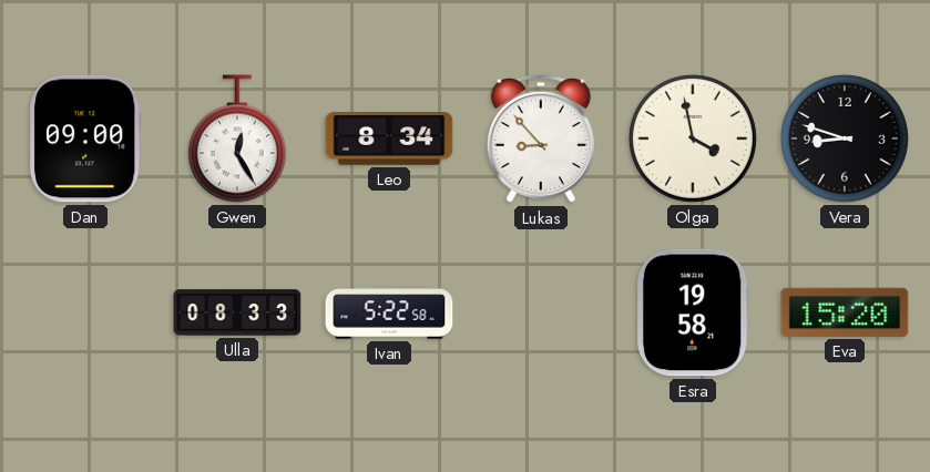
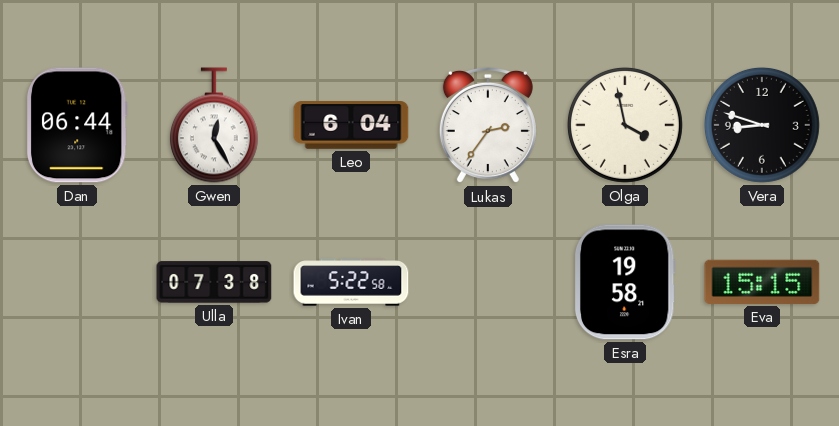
Dan: 09:00 -> 06:44
Leo: 8:34 -> 6:04
Lukas: 8:53 -> 2:36
Ulla: 08:33 -> 07:38
Eva: 15:20 -> 15:15
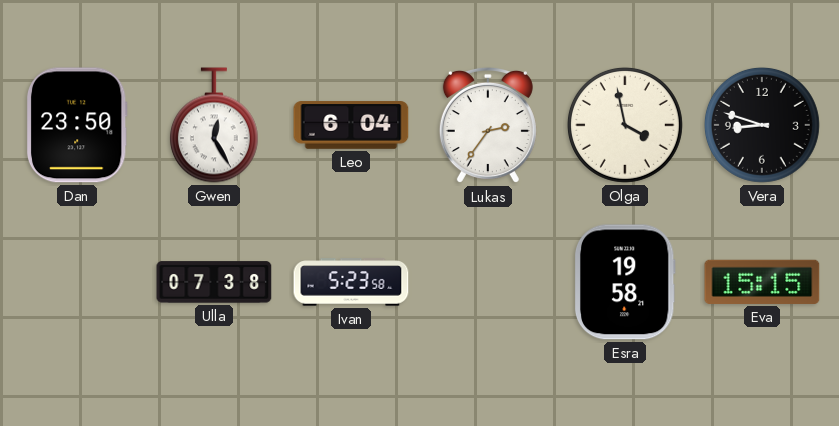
Dan: 06:44 -> 23:50
Ivan: 5:22 -> 5:23
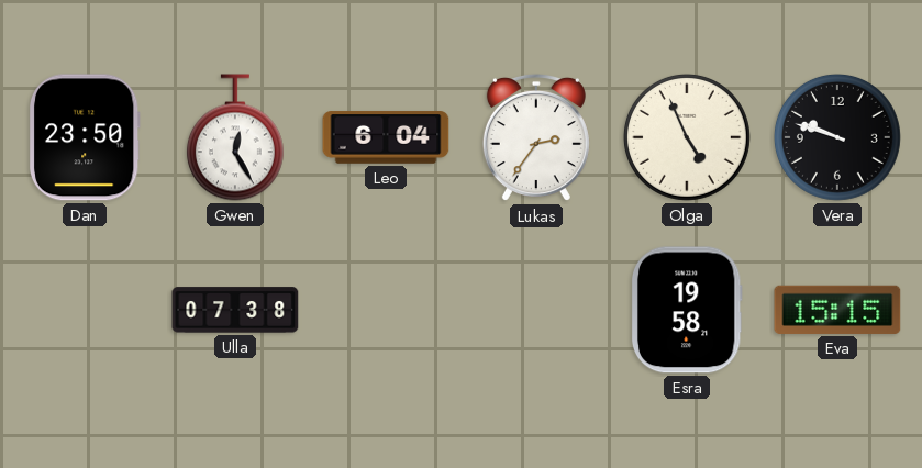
Olga: 3:58 -> 4:56
Vera: 8:48 -> 9:48
Ivan: 5:23 -> none
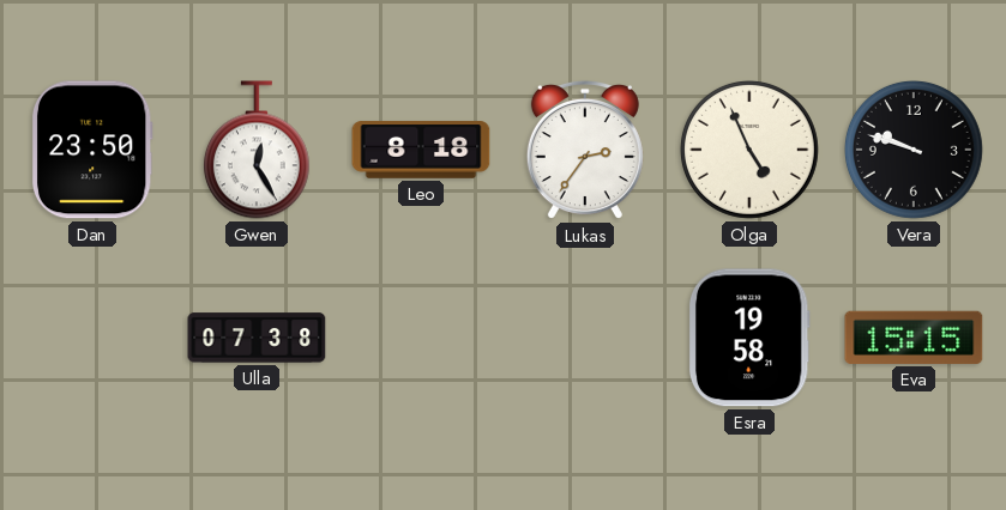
Leo: 6:04 -> 8:18
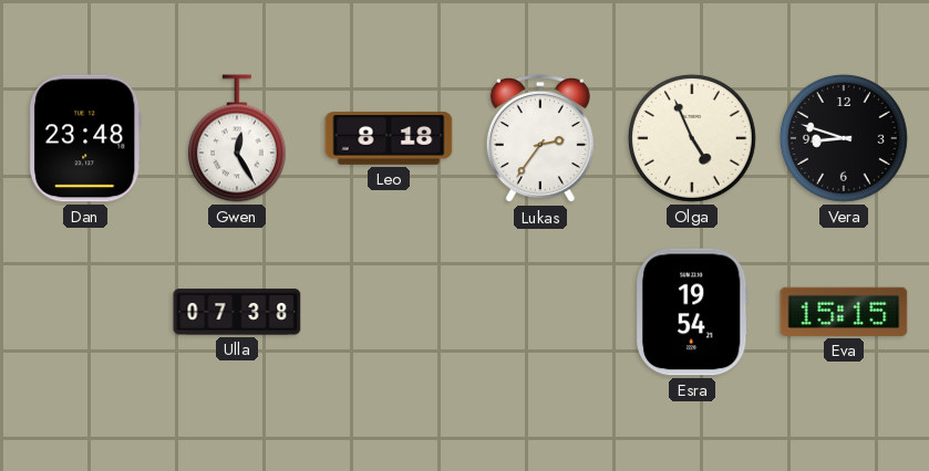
Dan: 23:50 -> 23:48
Vera: 9:48 -> 8:48
Esra: 19:58 -> 19:54
